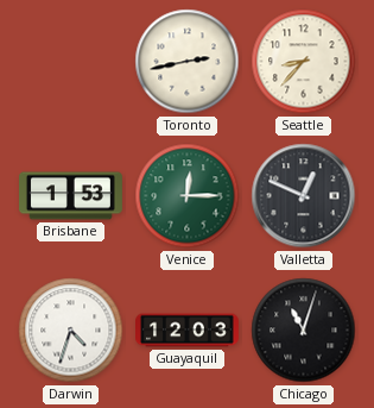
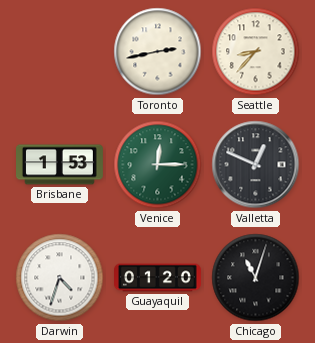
Guayaquil: 12:03 -> 01:20
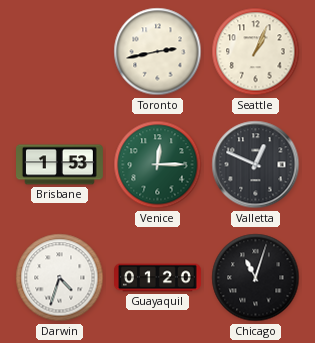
Seattle: 8:37 -> 1:04
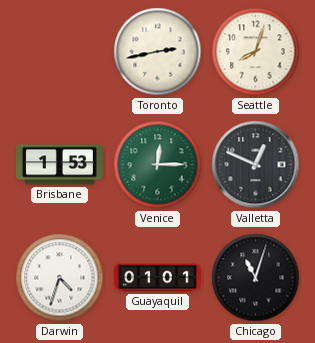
Seattle: 1:04 -> 8:03
Guayaquil: 01:20 -> 01:01
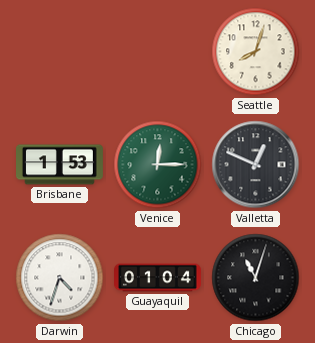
Toronto: 2:43 -> none
Guayaquil: 01:01 -> 01:04
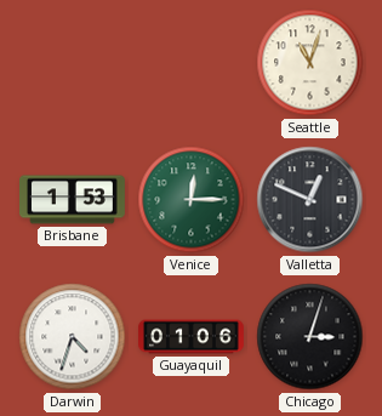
Seattle: 8:03 -> 11:03
Guayaquil: 01:04 -> 01:06
Chicago: 11:03 -> 3:03
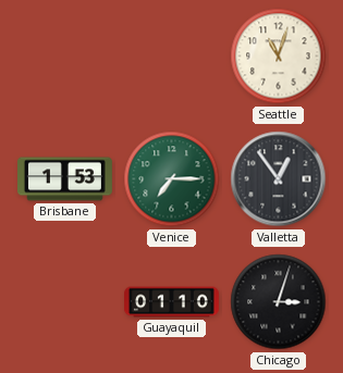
Venice: 12:15 -> 7:15
Valletta: 12:49 -> 12:54
Darwin: 4:33 -> none
Guayaquil: 01:06 -> 01:10
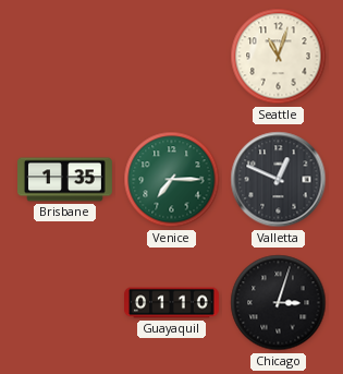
Brisbane: 1:53 -> 1:35
Valletta: 12:54 -> 12:49
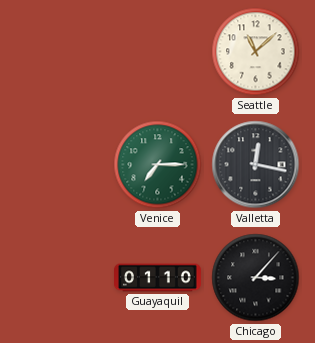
Seattle: 11:03 -> 11:08
Brisbane: 1:35 -> none
Valletta: 12:49 -> 12:17
Chicago: 3:03 -> 3:07
